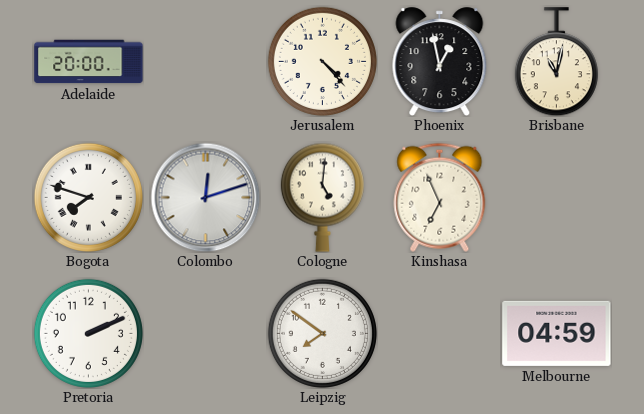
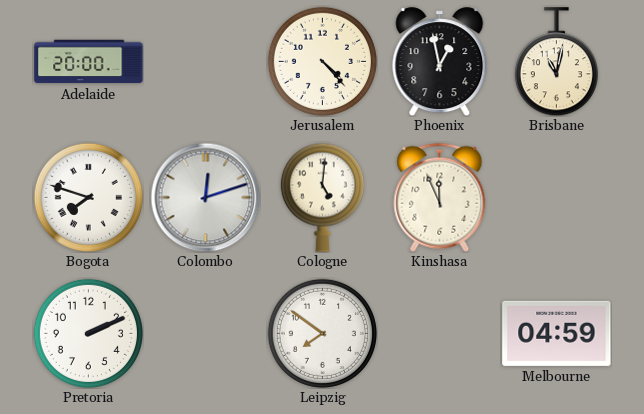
Kinshasa: 6:56 -> 11:56
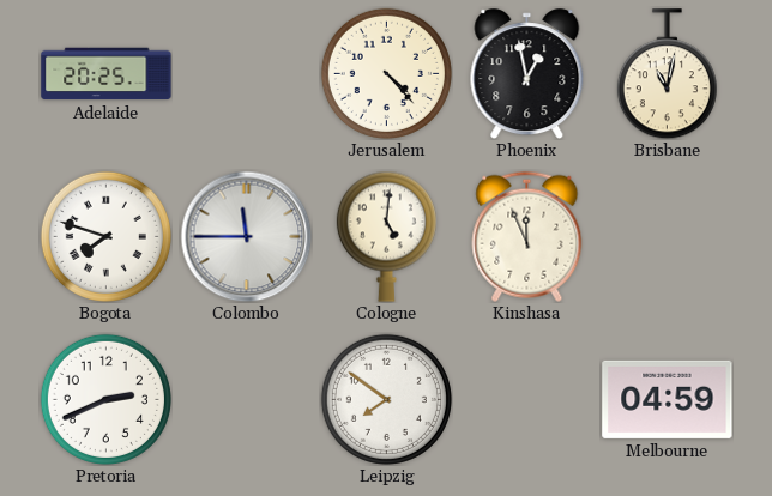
Adelaide: 20:00 -> 20:25
Colombo: 12:12 -> 11:45
Pretoria: 2:11 -> 2:41
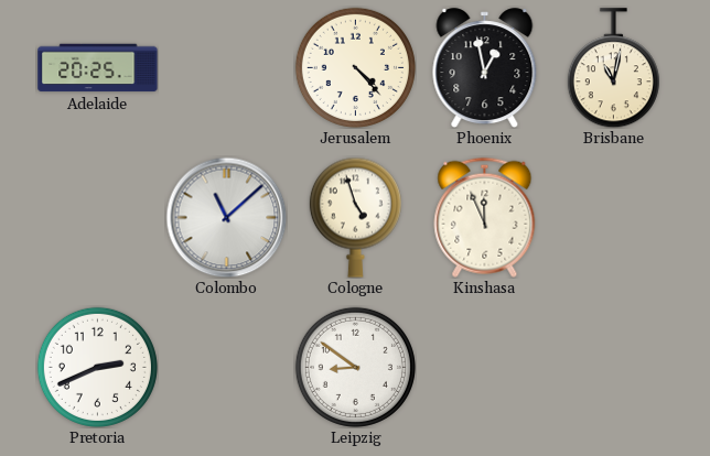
Bogota: 7:48 -> none
Colombo: 11:45 -> 11:08
Cologne: 5:01 -> 4:57
Leipzig: 7:51 -> 8:51
Melbourne: 04:59 -> none
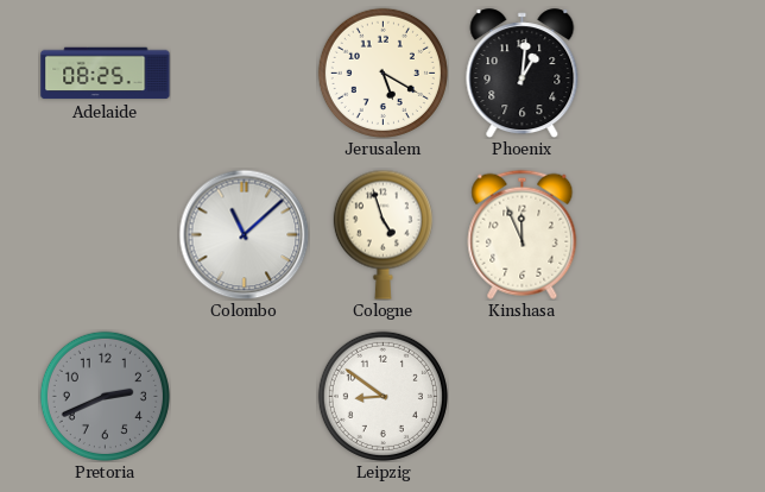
Adelaide: 20:25 -> 08:25
Jerusalem: 4:23 -> 5:20
Phoenix: 12:58 -> 1:01
Brisbane: 11:02 -> none
Pretoria dial: white -> grey
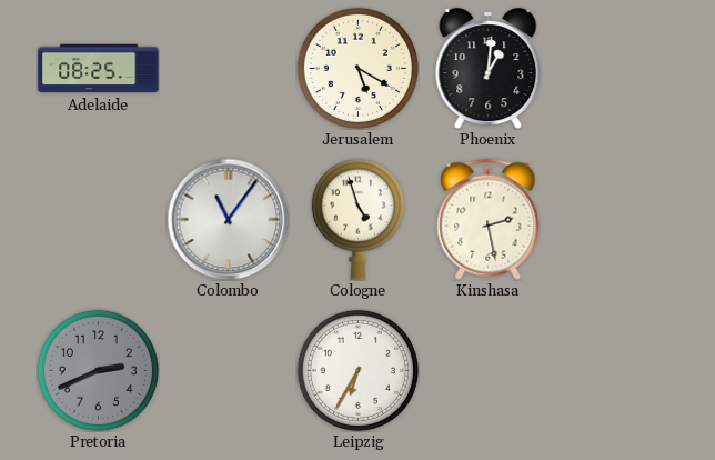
Colombo: 11:08 -> 11:06
Kinshasa: 11:56 -> 2:28
Leipzig: 8:51 -> 6:35
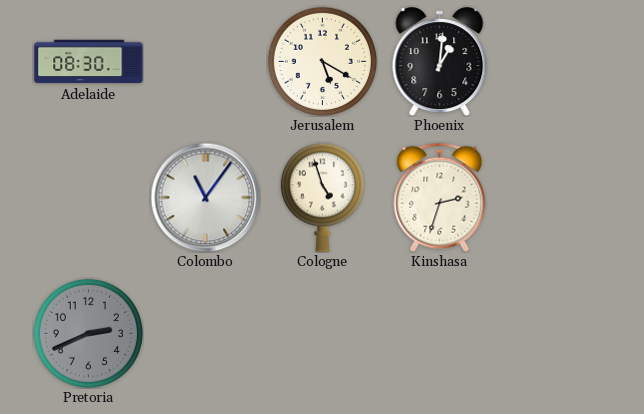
Adelaide: 08:25 -> 08:30
Kinshasa: 2:28 -> 2:33
Leipzig: 6:35 -> none
